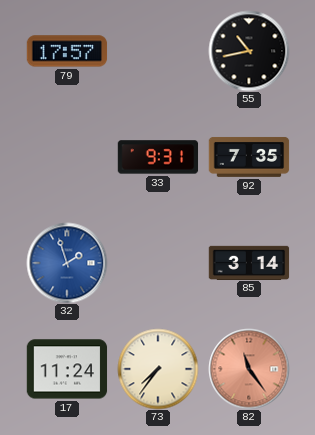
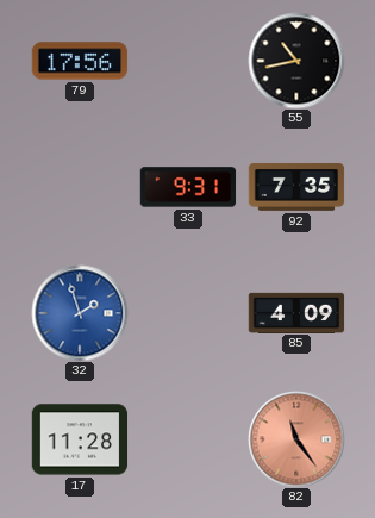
79: 17:57 -> 17:56
85: 3:14 -> 4:09
17: 11:24 -> 11:28
73: 7:36 -> none
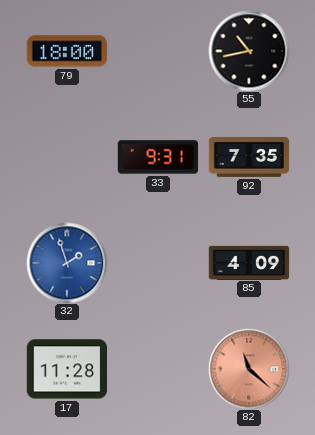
79: 17:56 -> 18:00
82: 11:24 -> 11:22
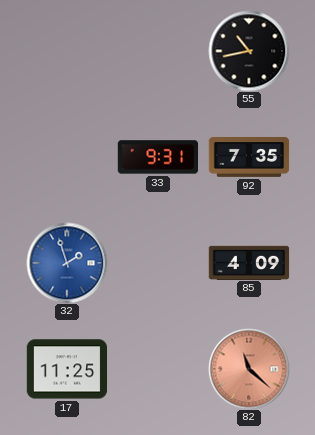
79: 18:00 -> none
17: 11:28 -> 11:25
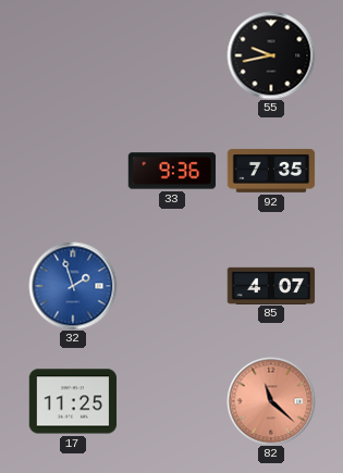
55: 10:43 -> 9:43
33: 9:31 -> 9:36
85: 4:09 -> 4:07
